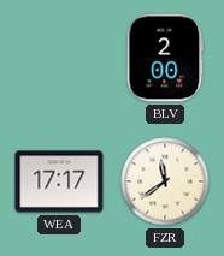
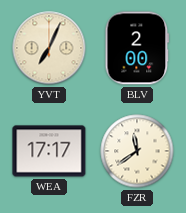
YVT: none -> 7:04
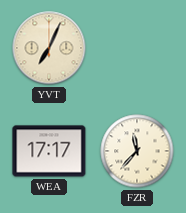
BLV: 2:00 -> none
FZR: 11:39 -> 11:37
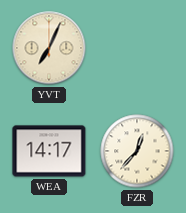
WEA: 17:17 -> 14:17
FZR: 11:37 -> 12:37
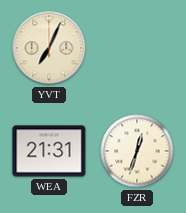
WEA: 14:17 -> 21:31
FZR: 12:37 -> 12:33
